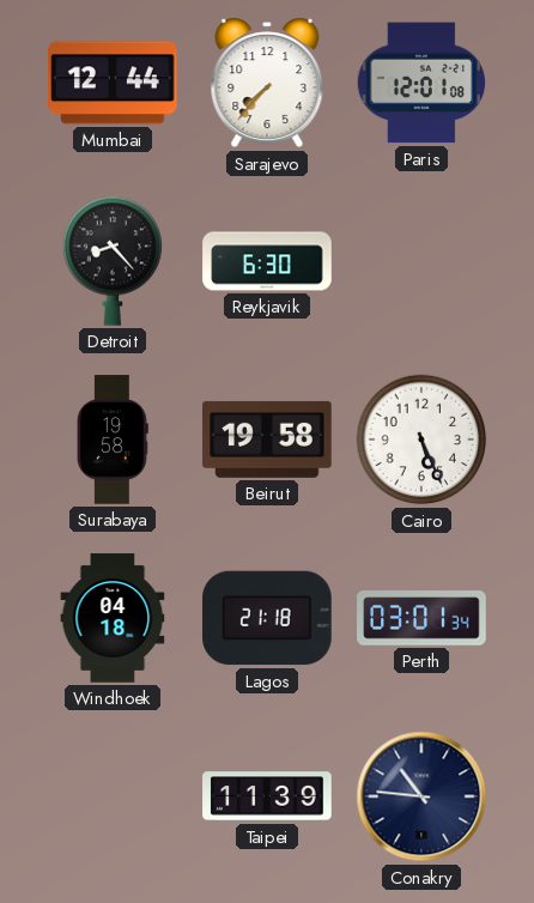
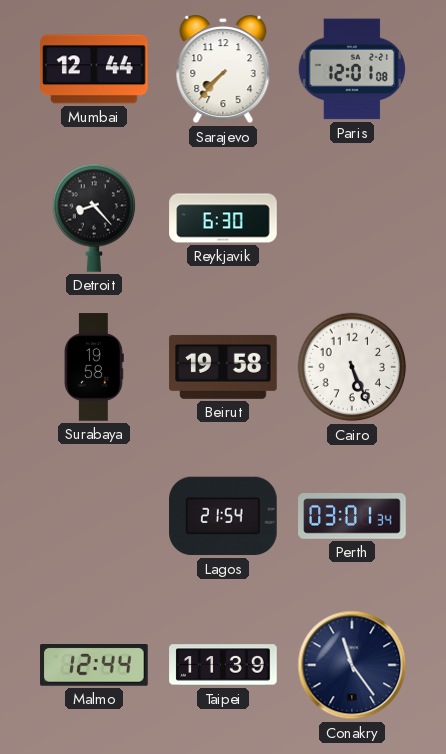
Windhoek: 04:18 -> none
Lagos: 21:18 -> 21:54
Malmo: none -> 12:44
Conakry: 10:46 -> 11:24
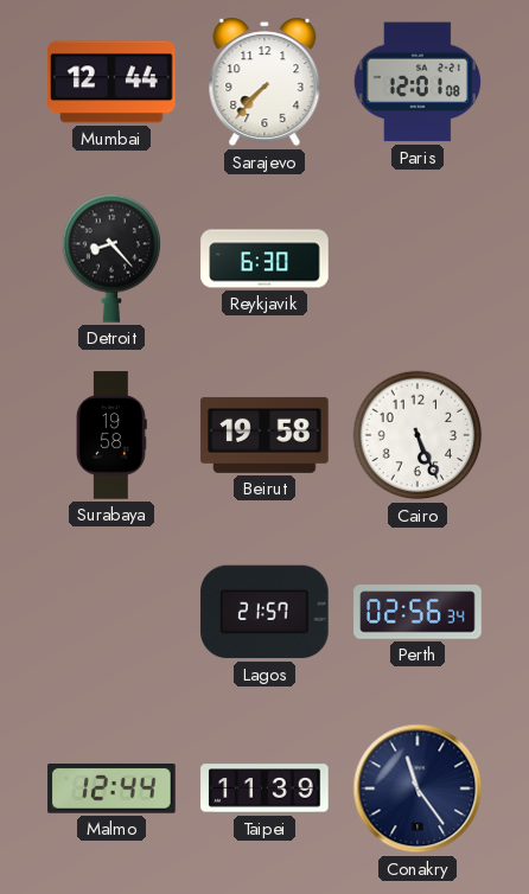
Lagos: 21:54 -> 21:57
Perth: 03:01 -> 02:56
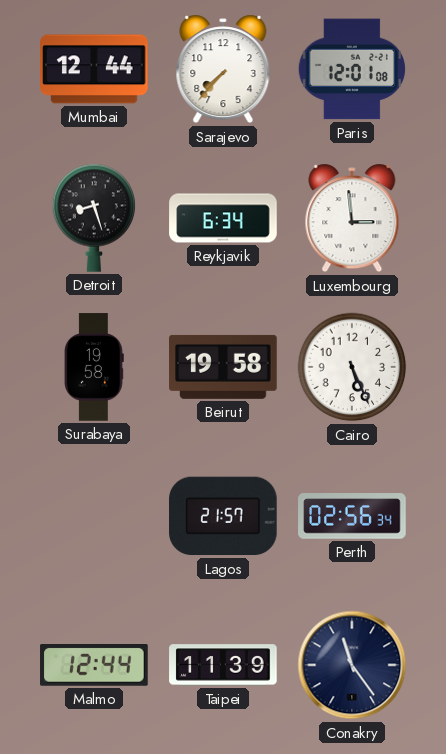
Detroit: 8:23 -> 8:27
Reykjavik: 6:30 -> 6:34
Luxembourg: none -> 2:59
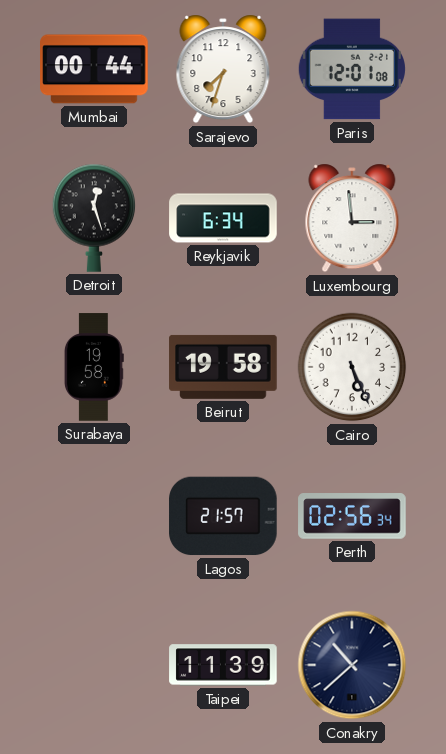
Mumbai: 12:44 -> 00:44
Sarajevo: 7:37 -> 7:33
Detroit: 8:27 -> 12:27
Malmo: 12:44 -> none
Conakry: 11:24 -> 10:38
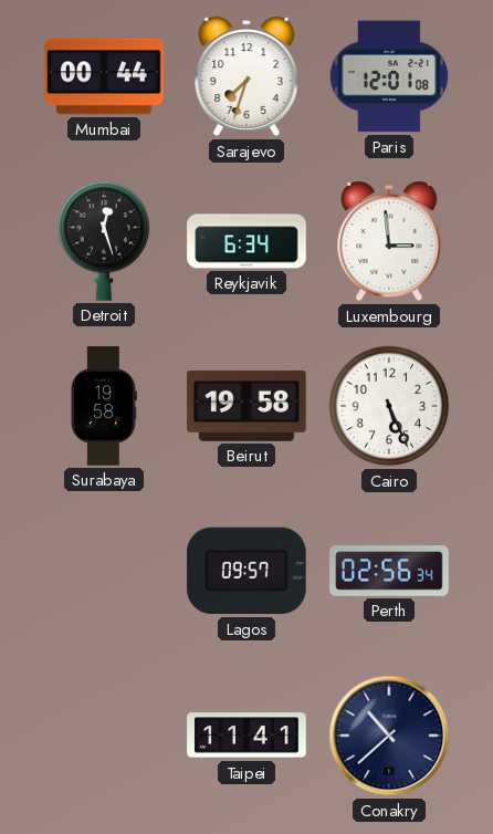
Lagos: 21:57 -> 09:57
Taipei: 11:39 -> 11:41
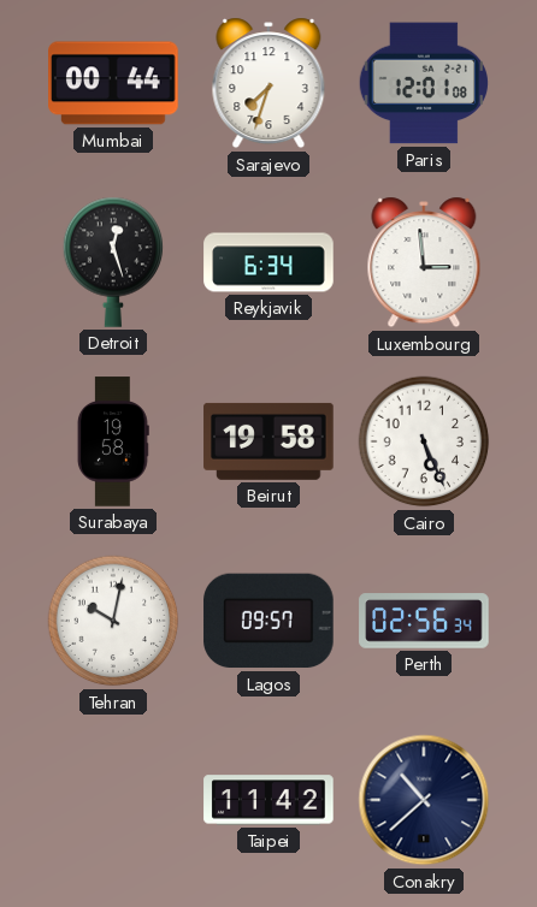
Tehran: none -> 10:02
Taipei: 11:41 -> 11:42
